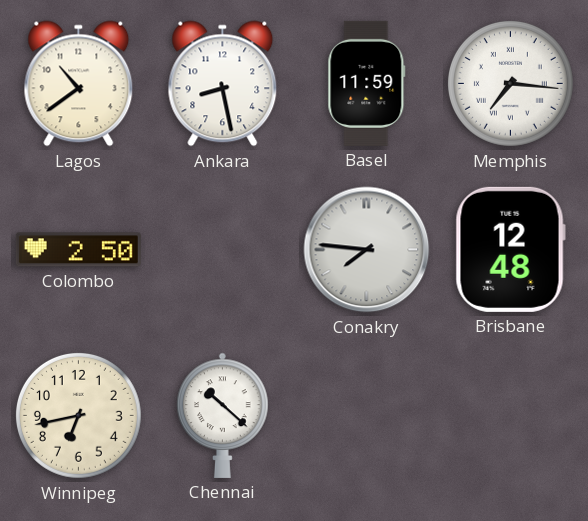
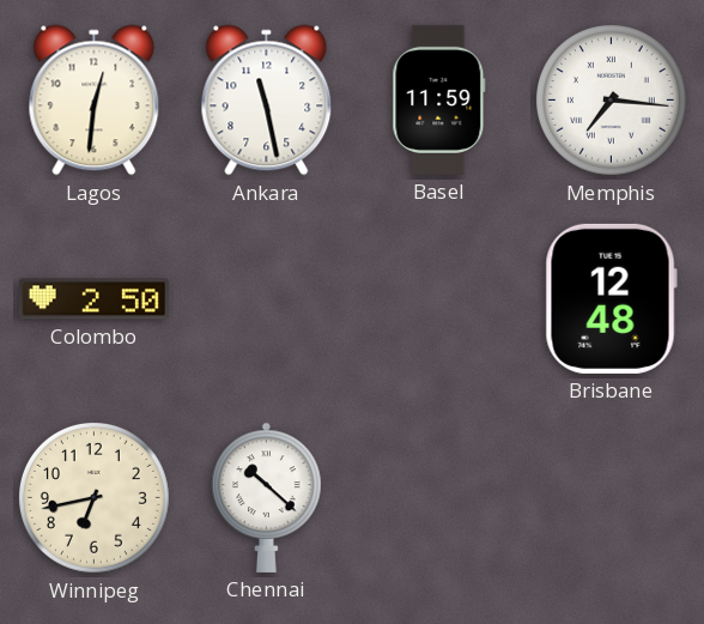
Lagos: 10:39 -> 12:31
Ankara: 8:28 -> 11:28
Conakry: 7:46 -> none
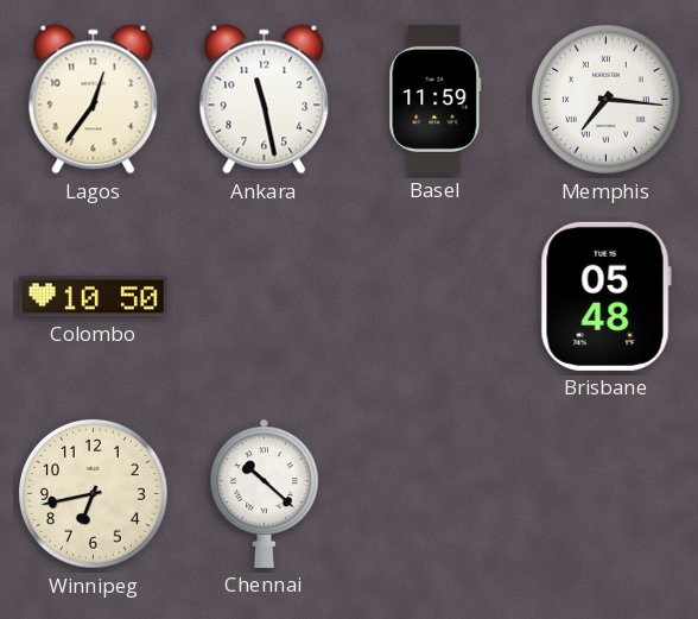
Lagos: 12:31 -> 12:36
Colombo: 2:50 -> 10:50
Brisbane: 12:48 -> 05:48
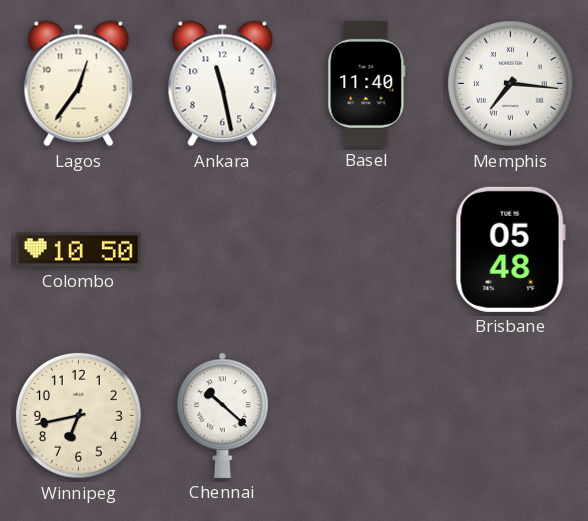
Basel: 11:59 -> 11:40
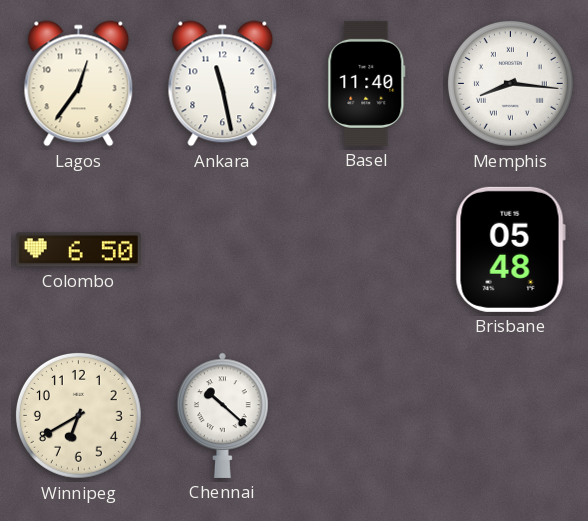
Memphis: 7:16 -> 8:16
Colombo: 10:50 -> 6:50
Winnipeg: 6:43 -> 6:40
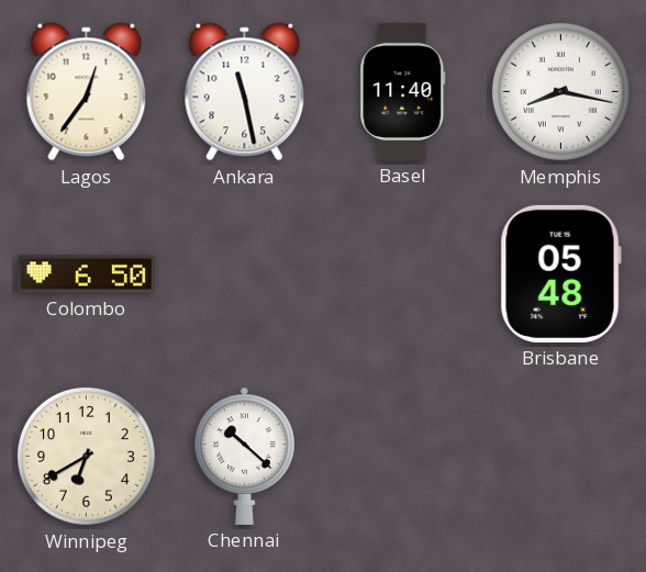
Memphis: 8:16 -> 8:17
